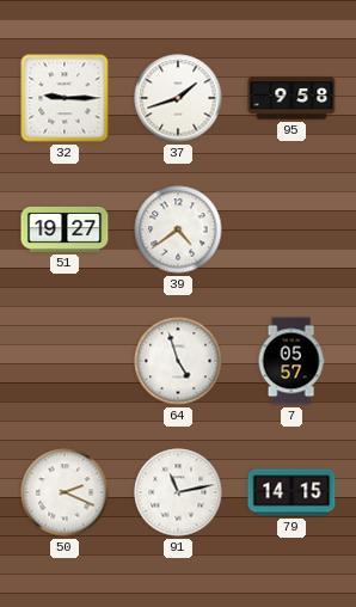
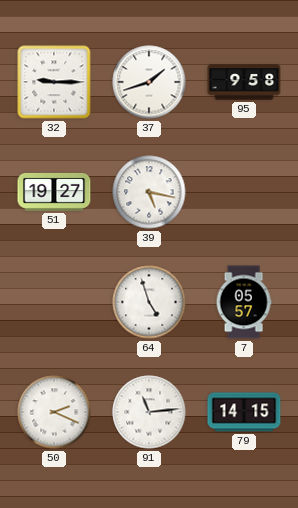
39: 4:39 -> 5:17
91: 11:13 -> 11:14
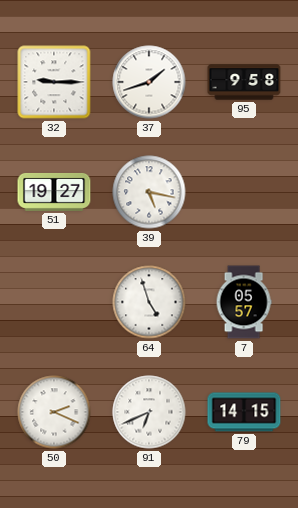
91: 11:14 -> 6:41
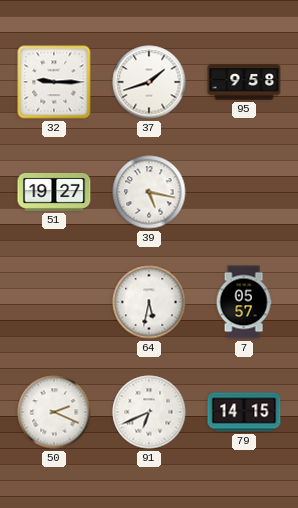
64: 4:57 -> 5:32
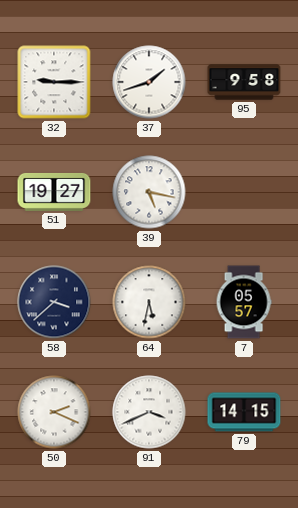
58: none -> 3:38
91: 6:41 -> 3:41
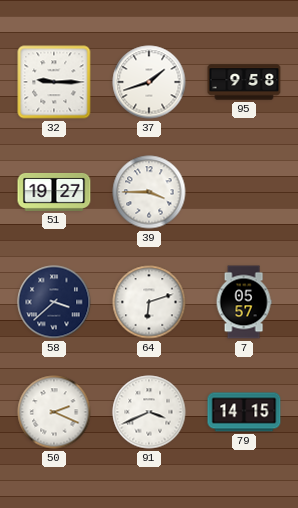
39: 5:17 -> 3:45
64: 5:32 -> 6:12
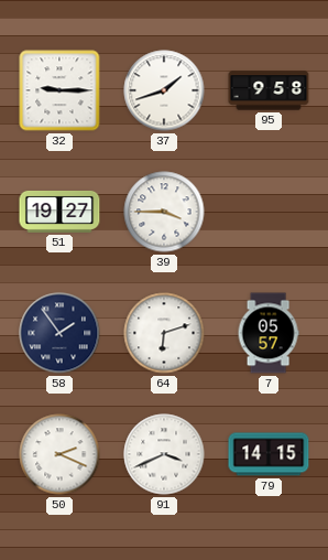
58: 3:38 -> 1:54
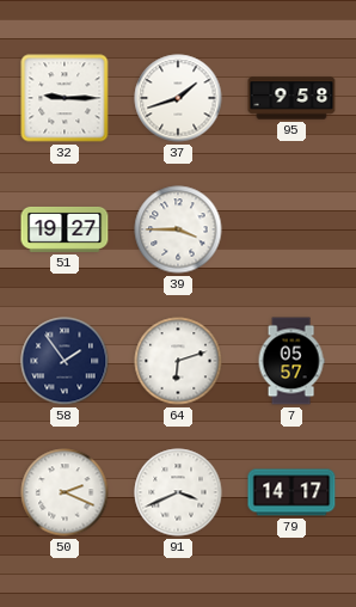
79: 14:15 -> 14:17
